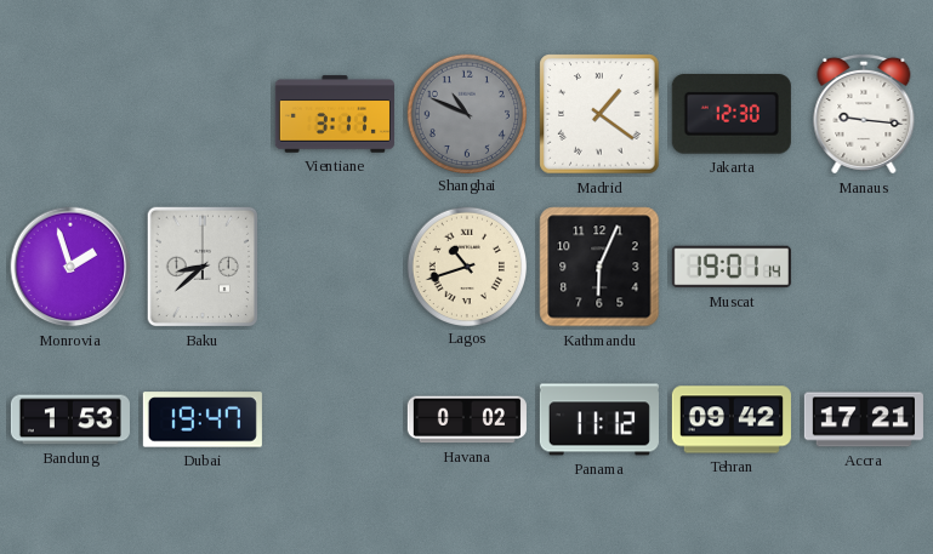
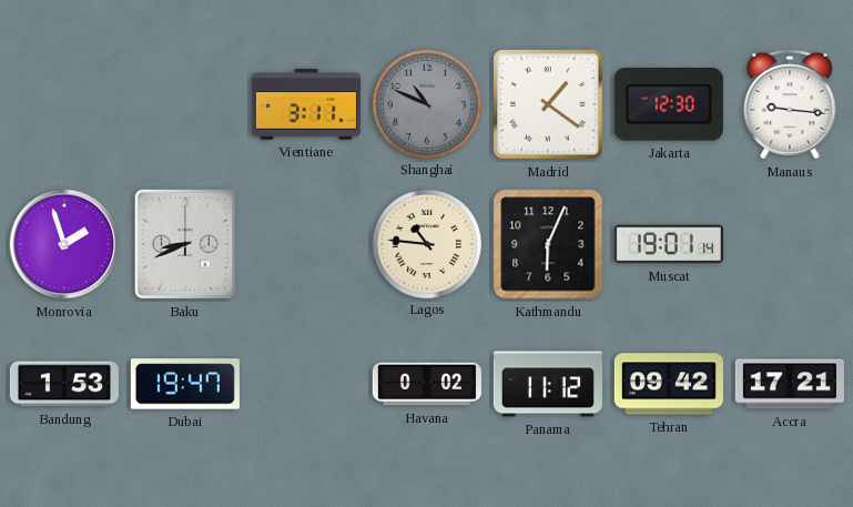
Baku: 8:38 -> 8:41
Lagos: 10:42 -> 10:46
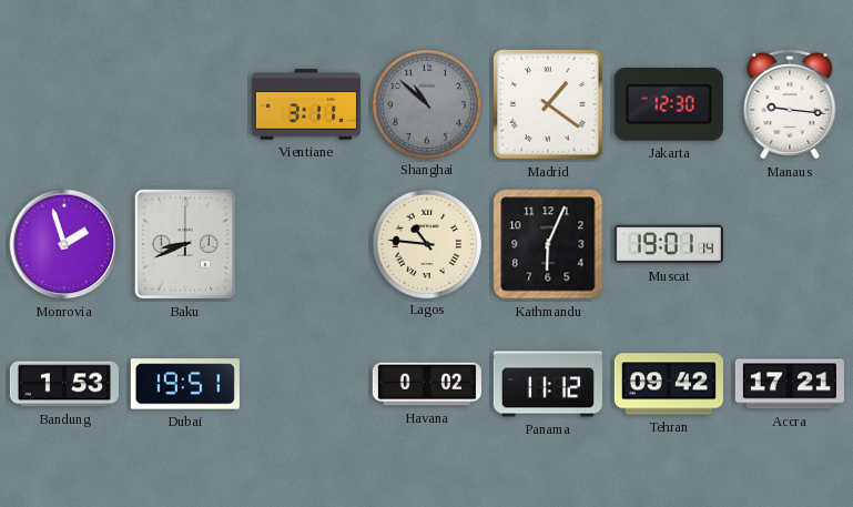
Shanghai: 10:49 -> 10:52
Dubai: 19:47 -> 19:51
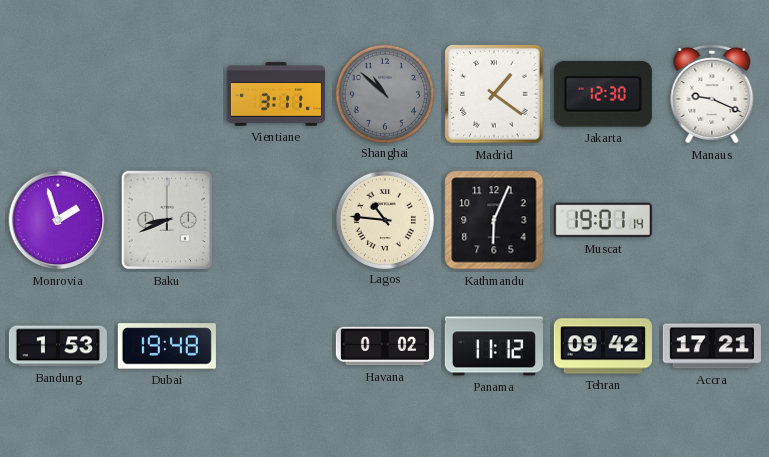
Manaus: 9:16 -> 9:19
Dubai: 19:51 -> 19:48
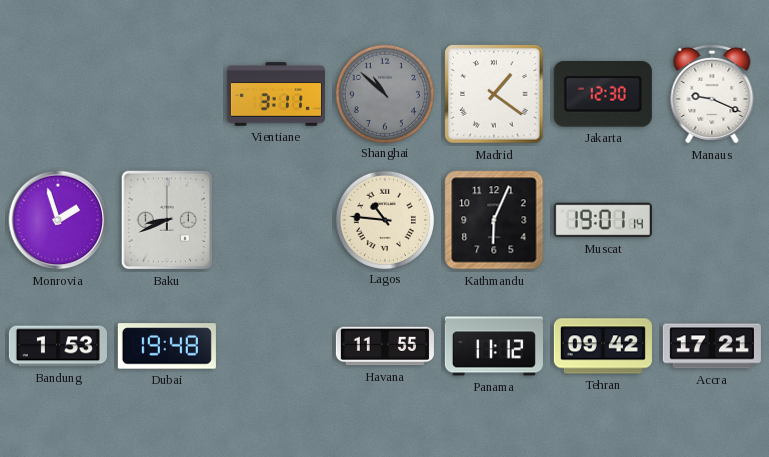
Havana: 0:02 -> 11:55
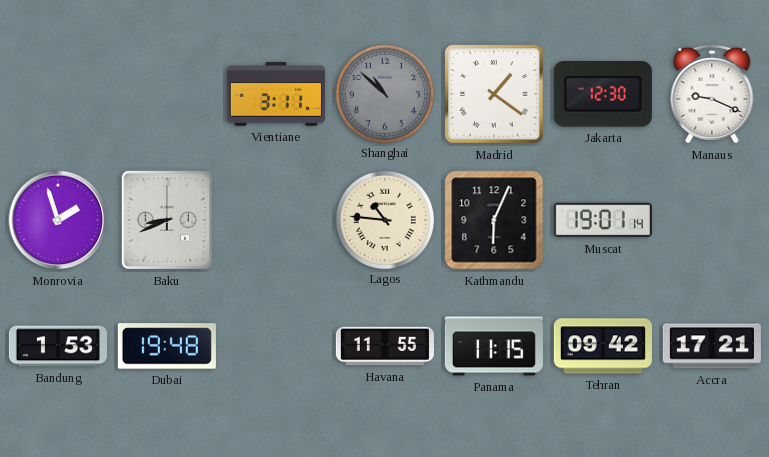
Panama: 11:12 -> 11:15
